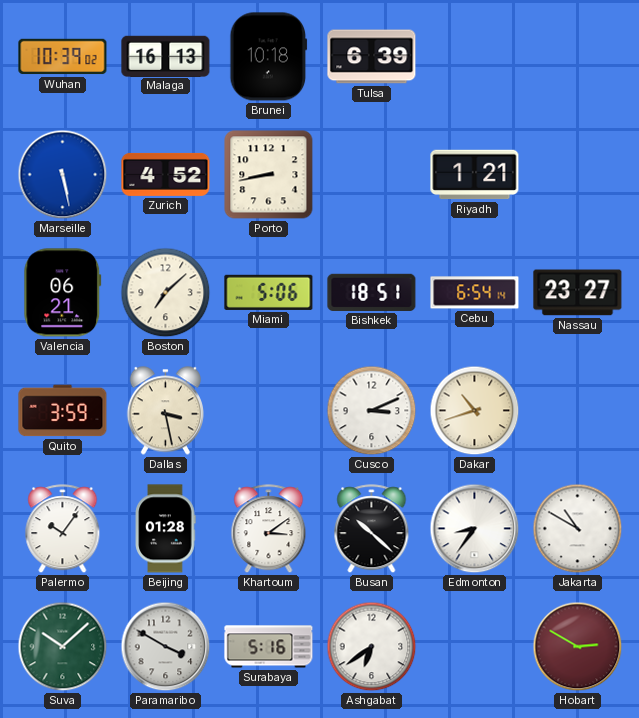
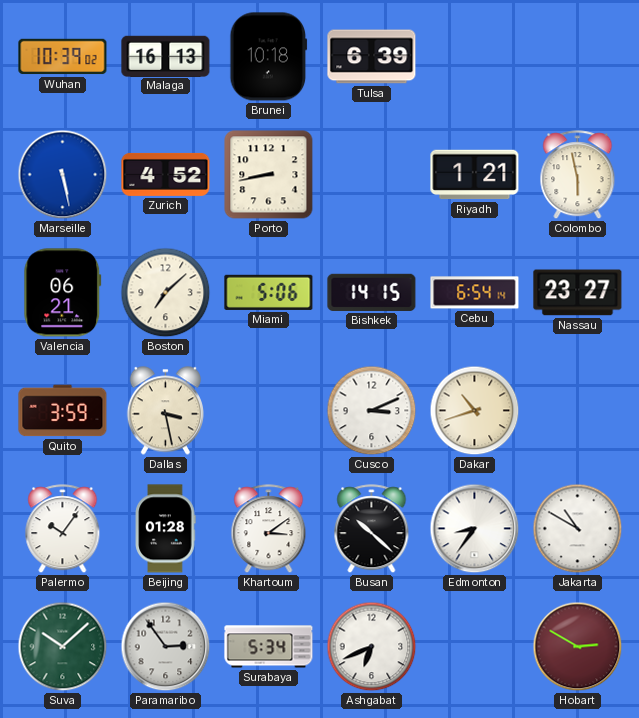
Colombo: none -> 5:58
Bishkek: 18:51 -> 14:15
Paramaribo: 3:50 -> 2:54
Surabaya: 5:16 -> 5:34
Ashgabat: 6:39 -> 6:41
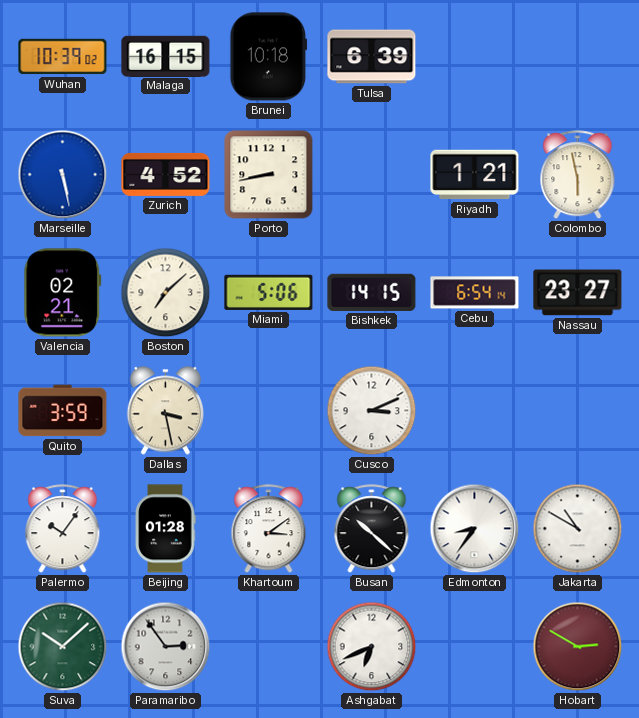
Malaga: 16:13 -> 16:15
Valencia: 06:21 -> 02:21
Dakar: 10:42 -> none
Surabaya: 5:34 -> none
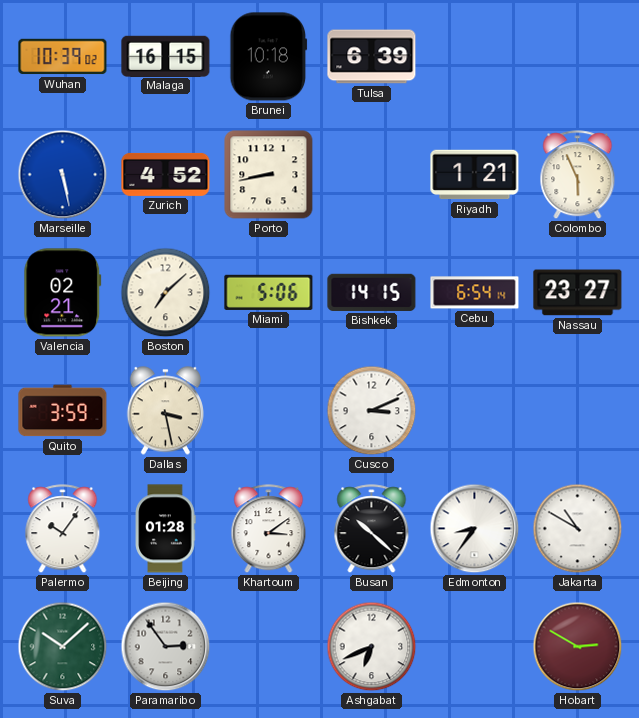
Colombo: 5:58 -> 5:56
